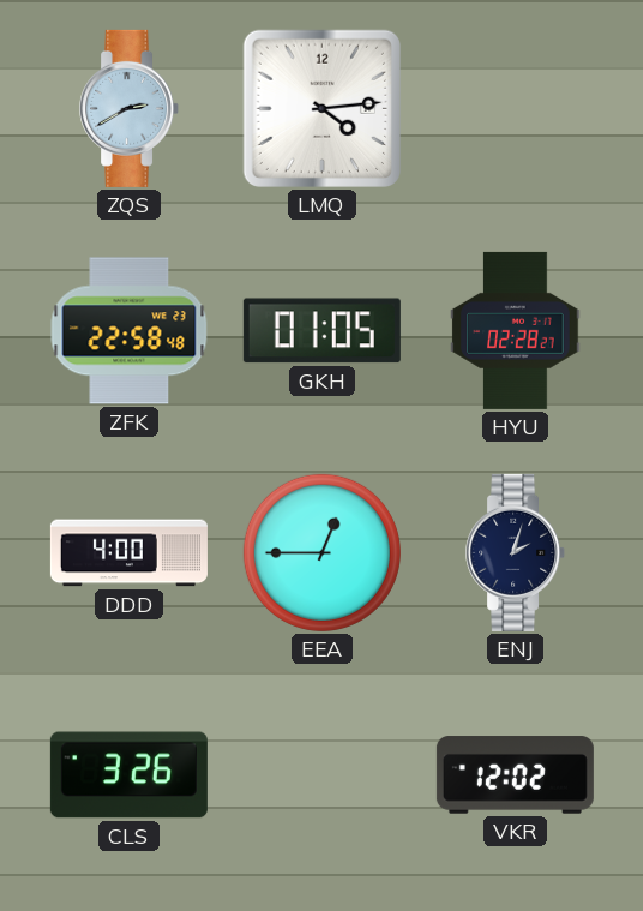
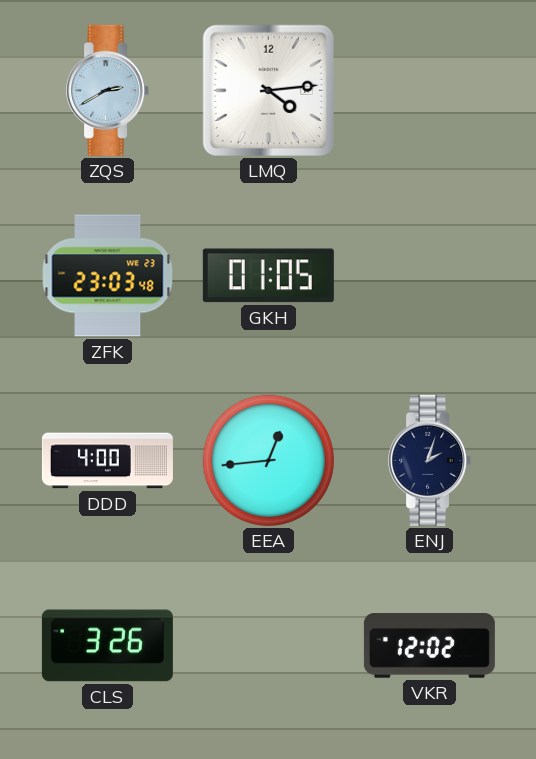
ZFK: 22:58 -> 23:03
HYU: 02:28 -> none
EEA: 12:45 -> 12:44
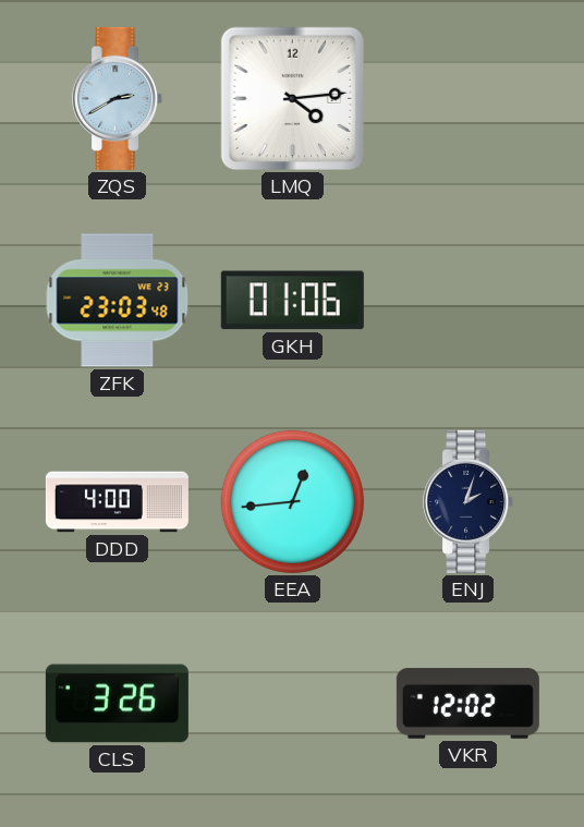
GKH: 01:05 -> 01:06
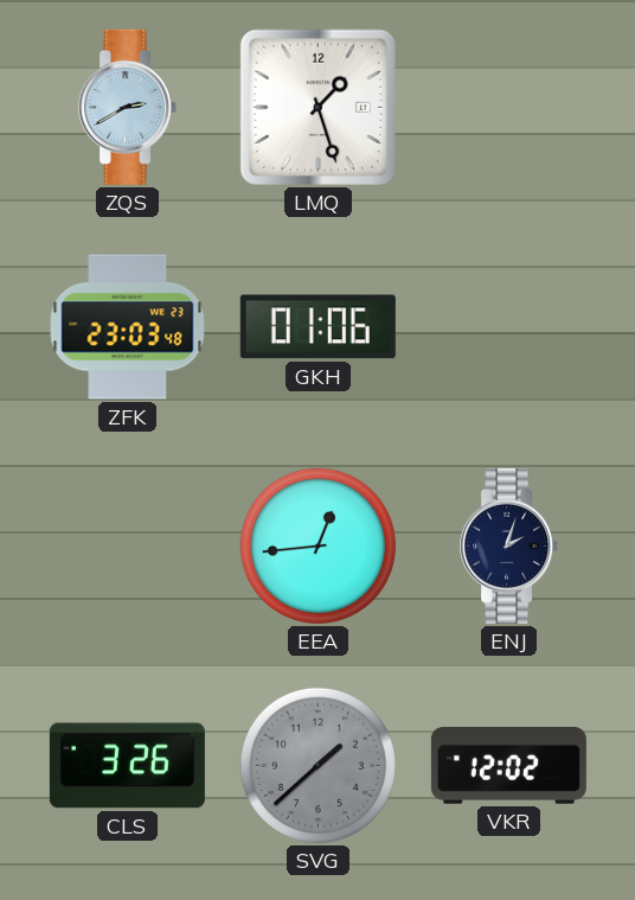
LMQ: 4:14 -> 1:27
DDD: 4:00 -> none
SVG: none -> 1:38
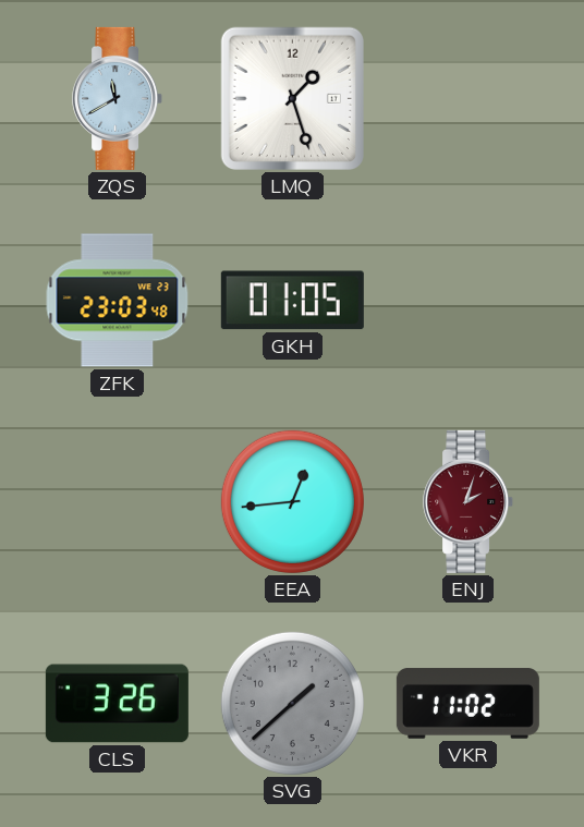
ZQS: 2:40 -> 11:40
GKH: 01:06 -> 01:05
ENJ dial: navy -> burgundy
VKR: 12:02 -> 11:02
